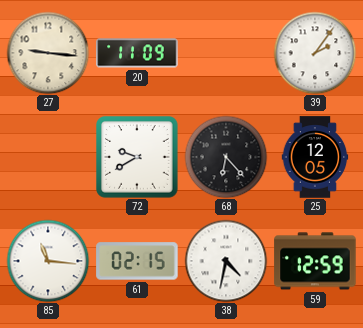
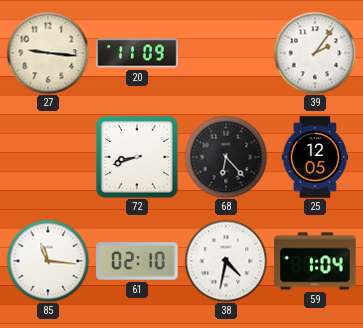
72: 9:40 -> 8:42
61: 02:15 -> 02:10
59: 12:59 -> 1:04
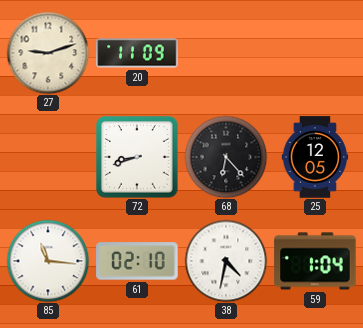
27: 9:16 -> 9:12
39: 2:06 -> none
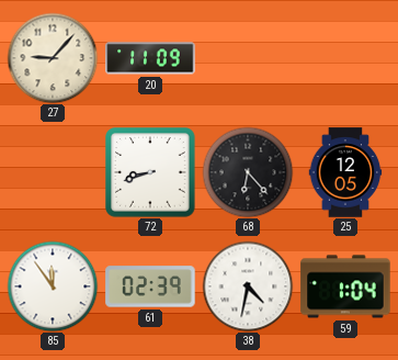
27: 9:12 -> 9:07
85: 11:16 -> 11:54
61: 02:10 -> 02:39
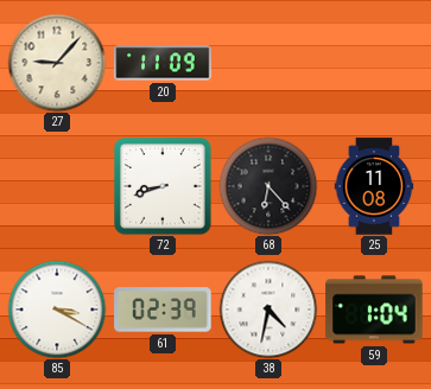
25: 12:05 -> 11:08
85: 11:54 -> 3:20
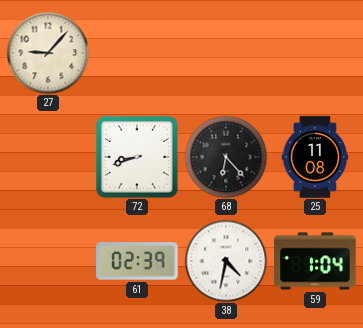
20: 11:09 -> none
85: 3:20 -> none
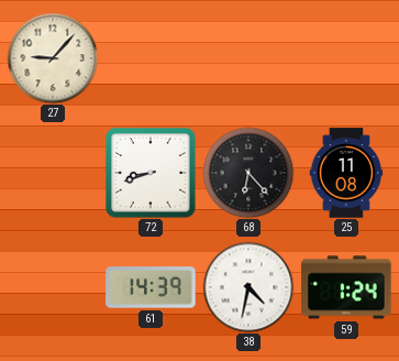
61: 02:39 -> 14:39
59: 1:04 -> 1:24
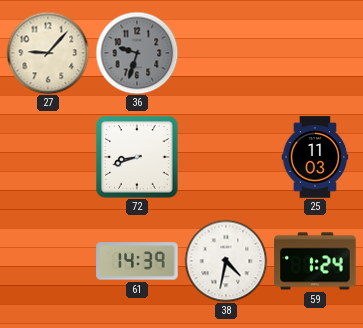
36: none -> 9:33
68: 6:23 -> none
25: 11:08 -> 11:03
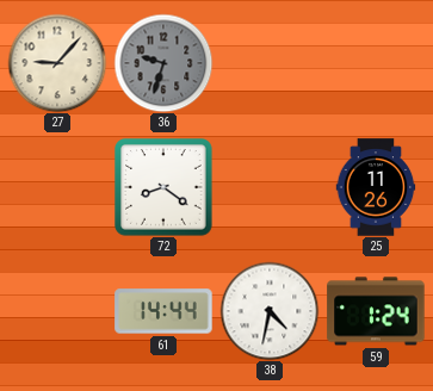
72: 8:42 -> 8:21
25: 11:03 -> 11:26
61: 14:39 -> 14:44
